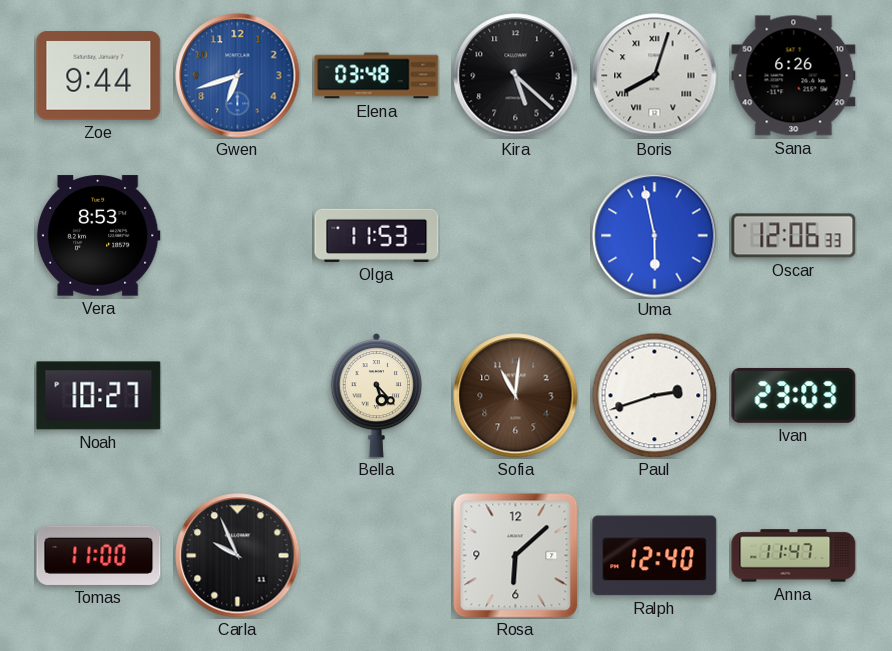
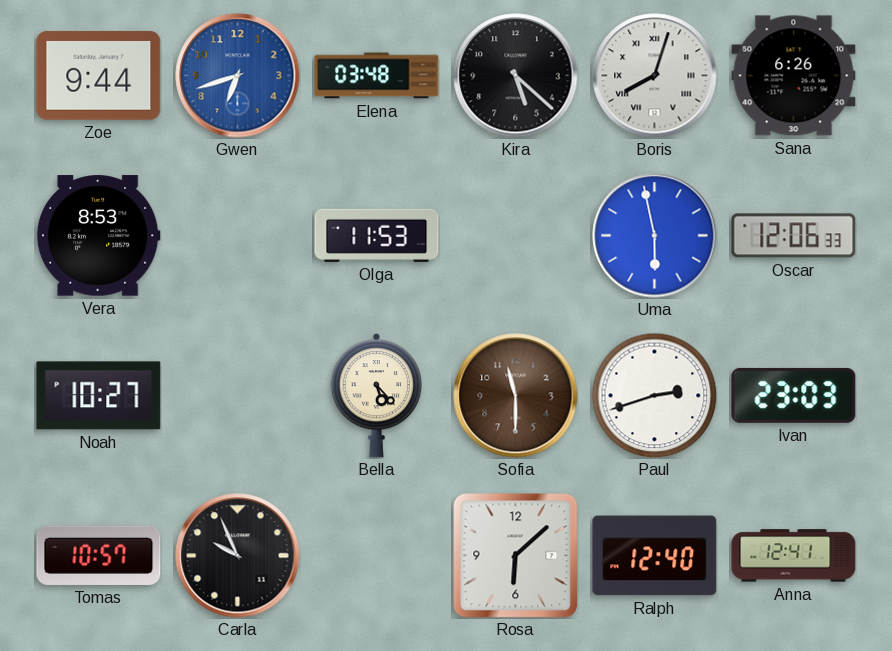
Sofia: 11:01 -> 11:30
Tomas: 11:00 -> 10:57
Anna: 11:47 -> 12:41
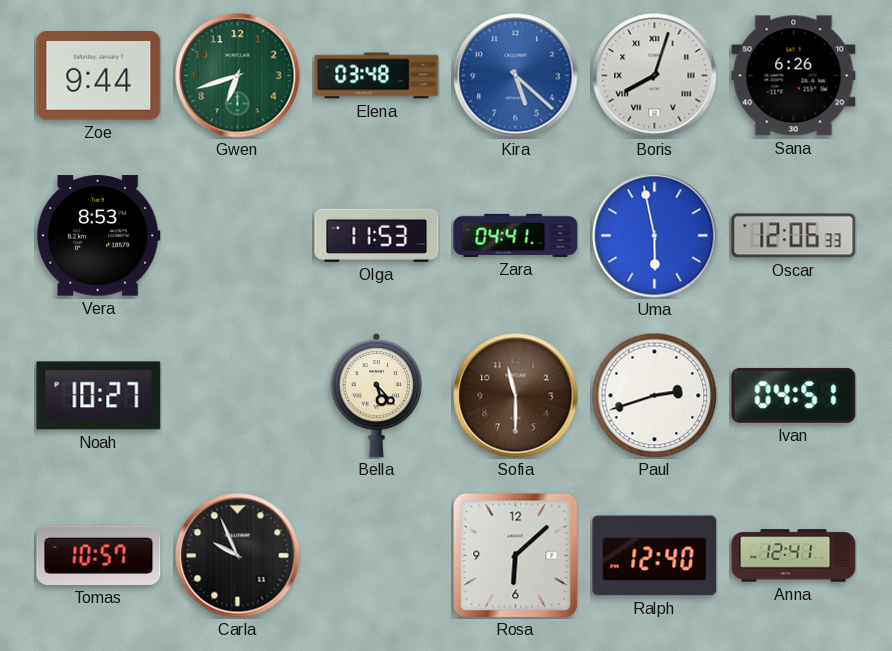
Gwen dial: blue -> green
Kira dial: black -> blue
Zara: none -> 04:41
Ivan: 23:03 -> 04:51
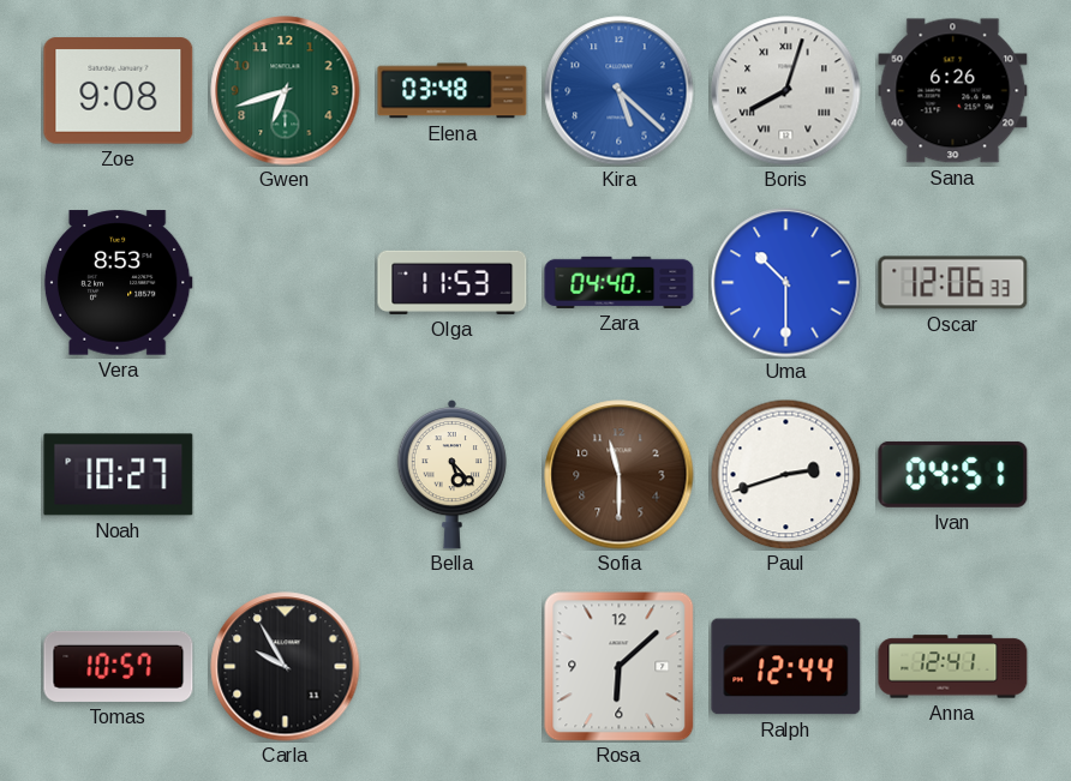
Zoe: 9:44 -> 9:08
Zara: 04:41 -> 04:40
Uma: 5:58 -> 10:30
Carla: 9:56 -> 9:55
Ralph: 12:40 -> 12:44
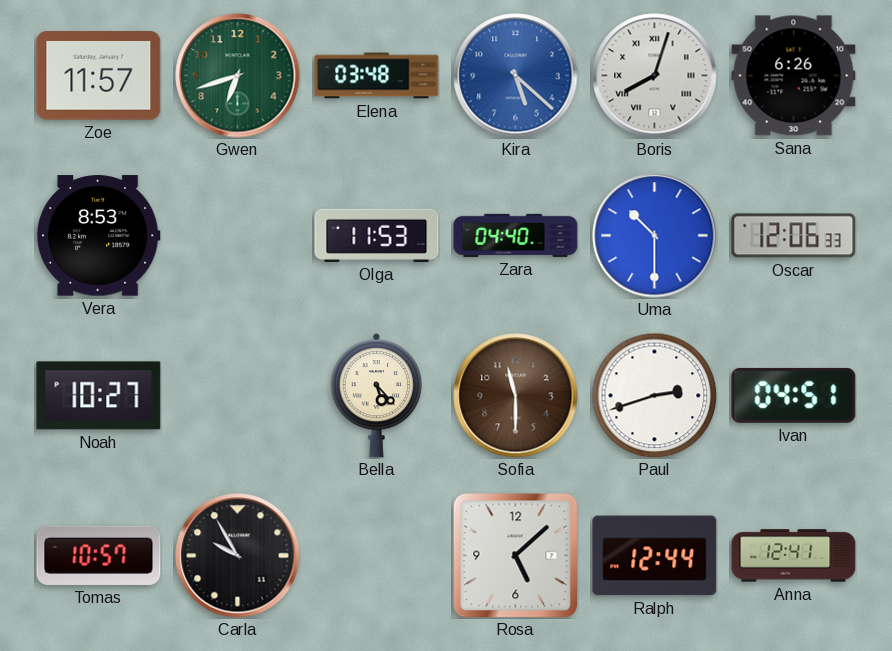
Zoe: 9:08 -> 11:57
Rosa: 6:08 -> 5:08
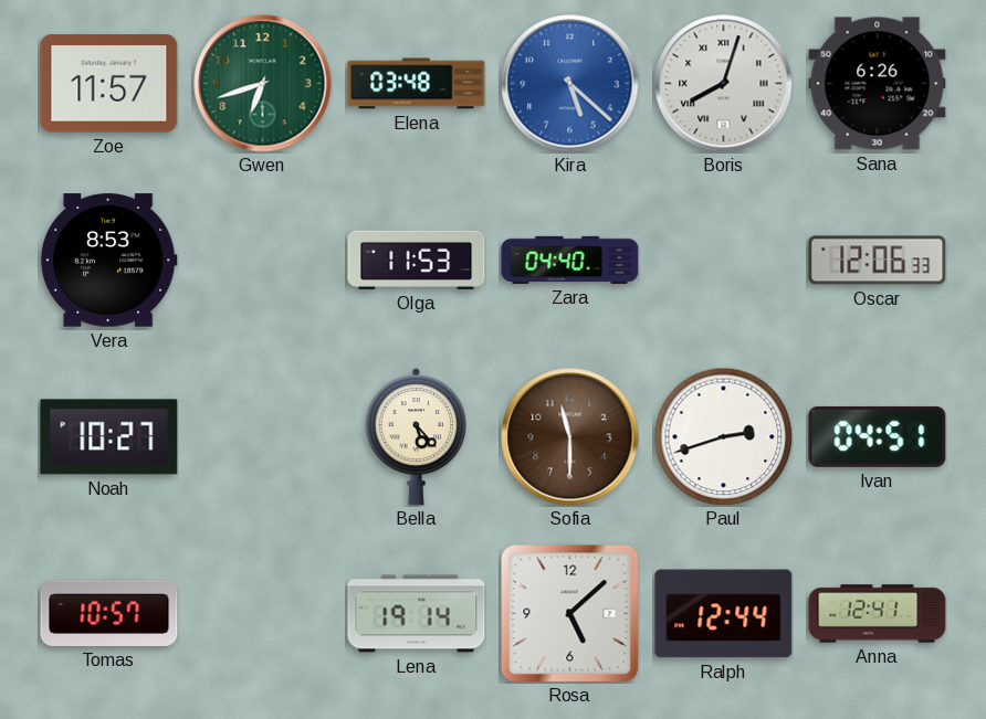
Uma: 10:30 -> none
Carla: 9:55 -> none
Lena: none -> 19:14
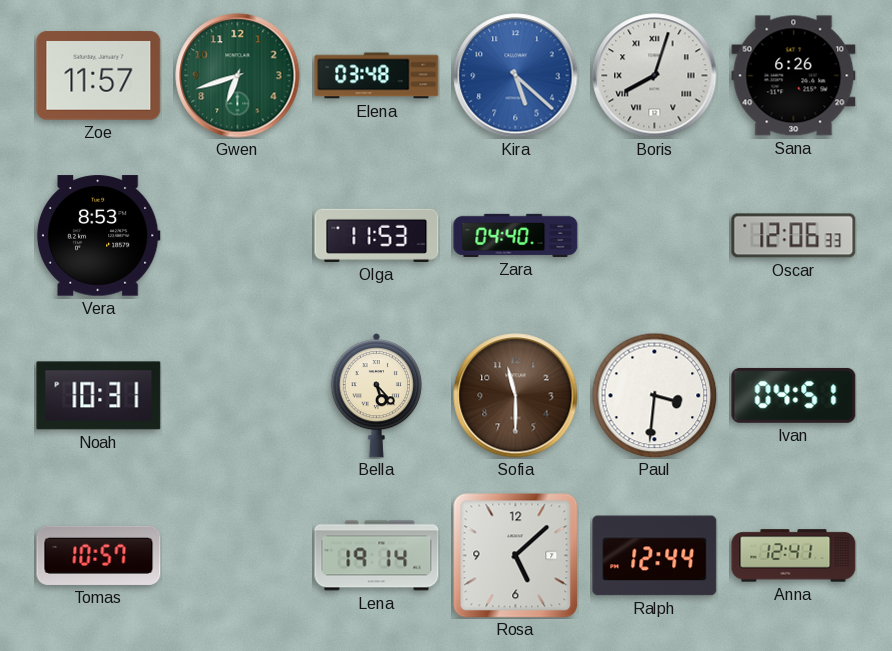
Noah: 10:27 -> 10:31
Paul: 2:42 -> 3:31
